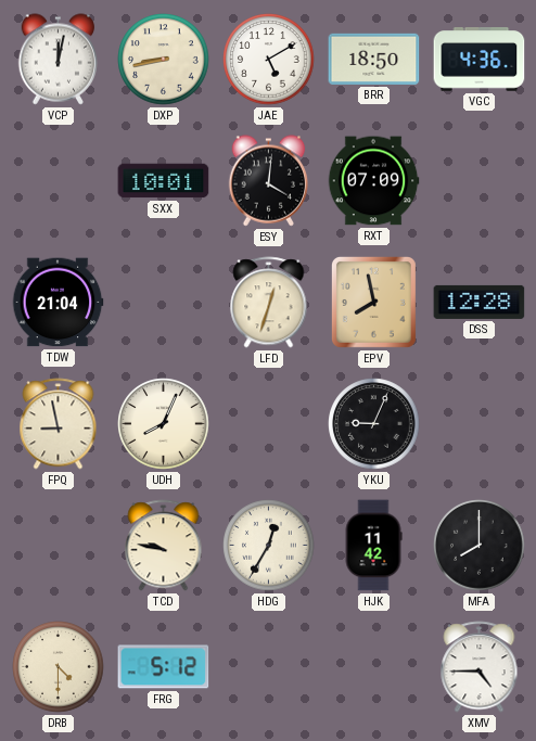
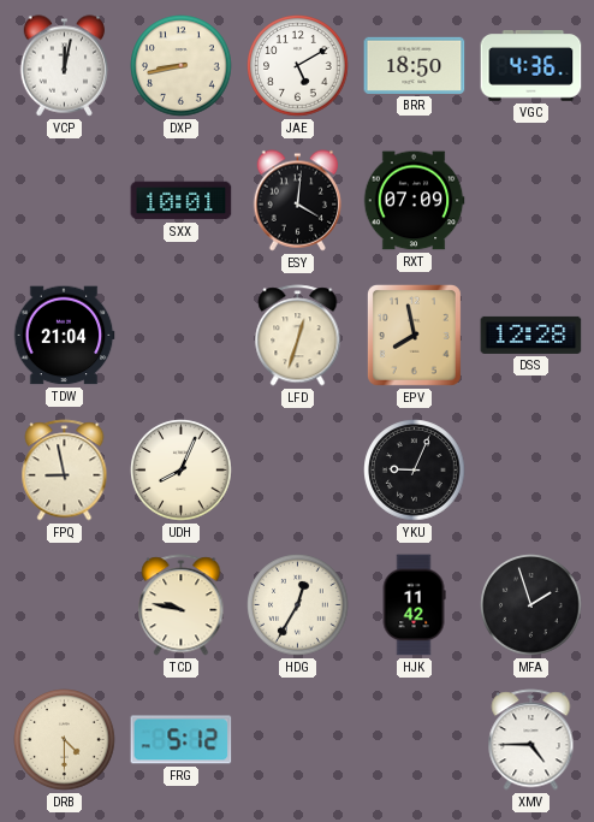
MFA: 8:00 -> 1:57
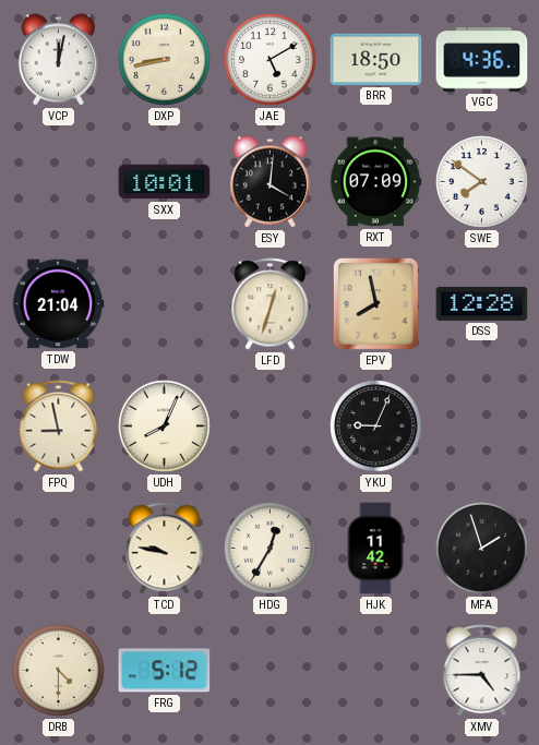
SWE: none -> 7:51
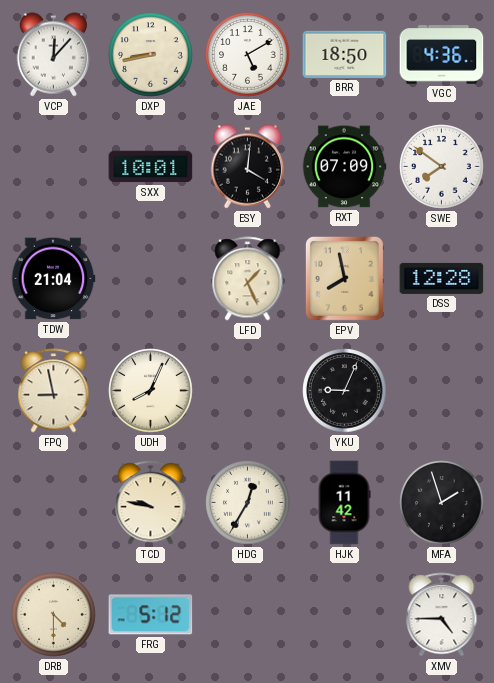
VCP: 12:02 -> 12:07
LFD: 12:33 -> 1:26
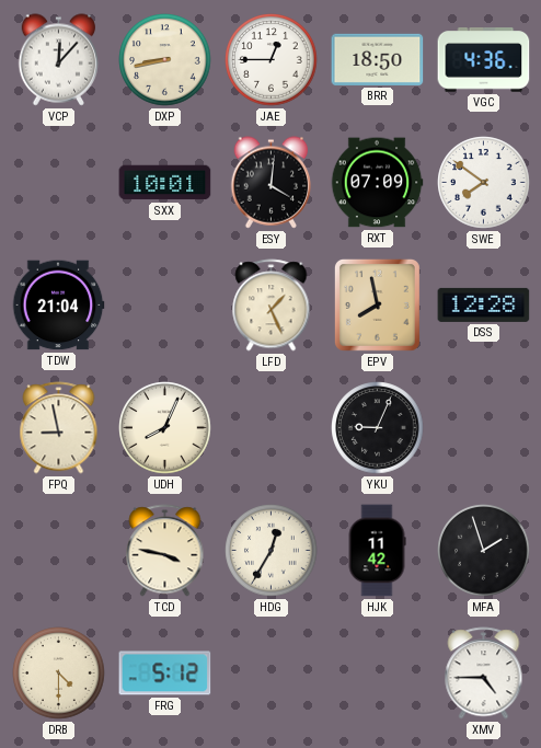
JAE: 5:10 -> 12:45
TCD: 9:47 -> 3:47
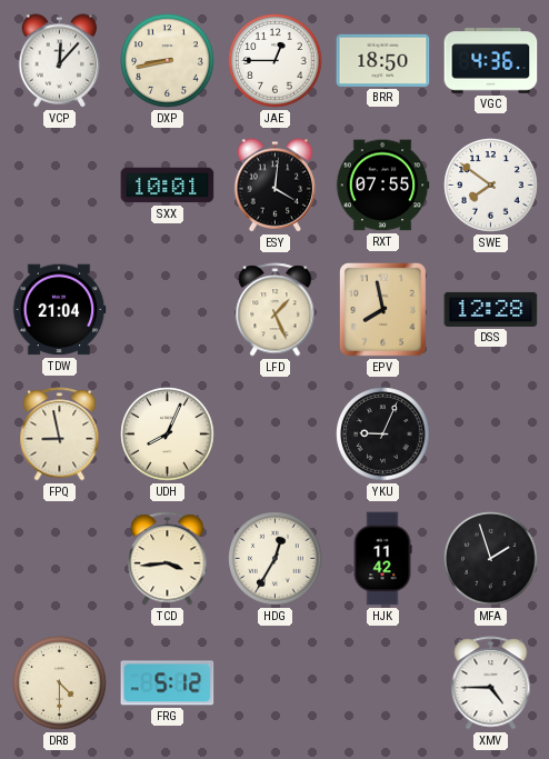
RXT: 07:09 -> 07:55
TCD: 3:47 -> 3:44
